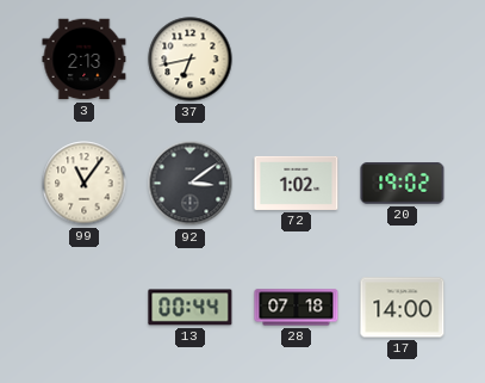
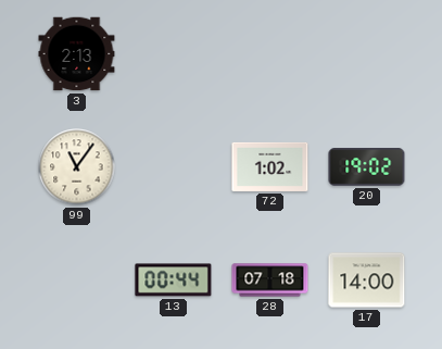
37: 6:43 -> none
92: 3:09 -> none
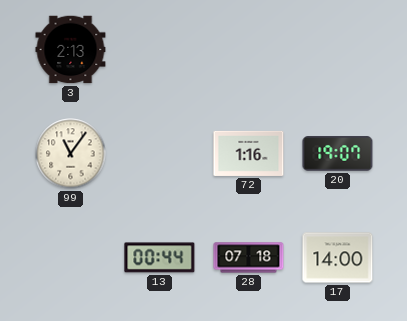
72: 1:02 -> 1:16
20: 19:02 -> 19:07
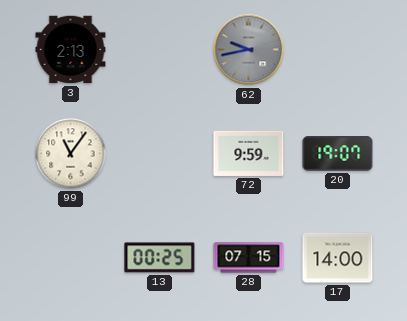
62: none -> 9:43
72: 1:16 -> 9:59
13: 00:44 -> 00:25
28: 07:18 -> 07:15
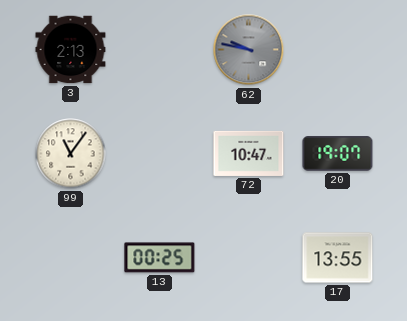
62: 9:43 -> 9:47
72: 9:59 -> 10:47
28: 07:15 -> none
17: 14:00 -> 13:55
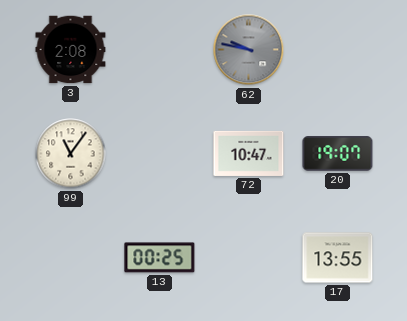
3: 2:13 -> 2:08
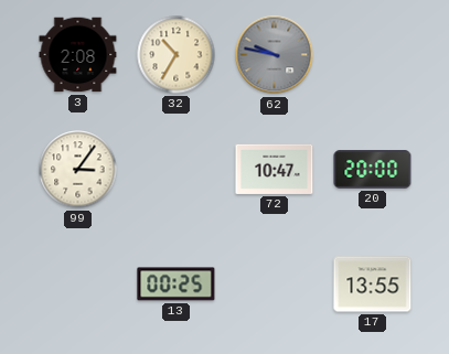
32: none -> 10:35
99: 11:06 -> 3:06
20: 19:07 -> 20:00
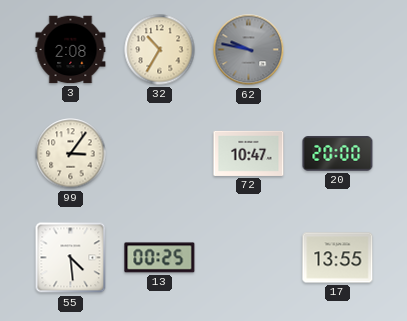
55: none -> 4:29
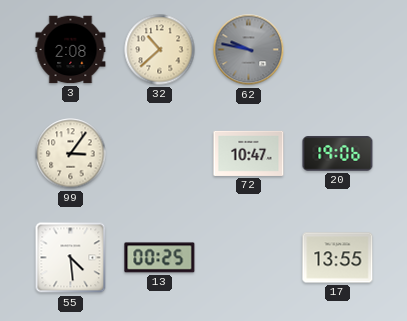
32: 10:35 -> 10:38
20: 20:00 -> 19:06
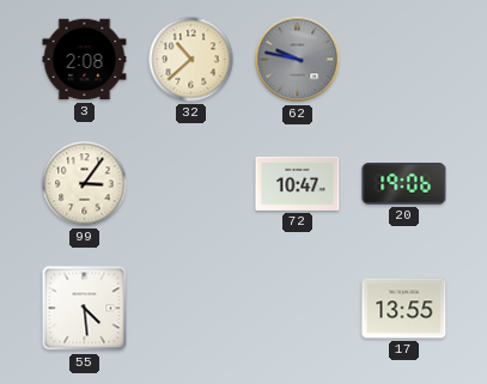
13: 00:25 -> none
